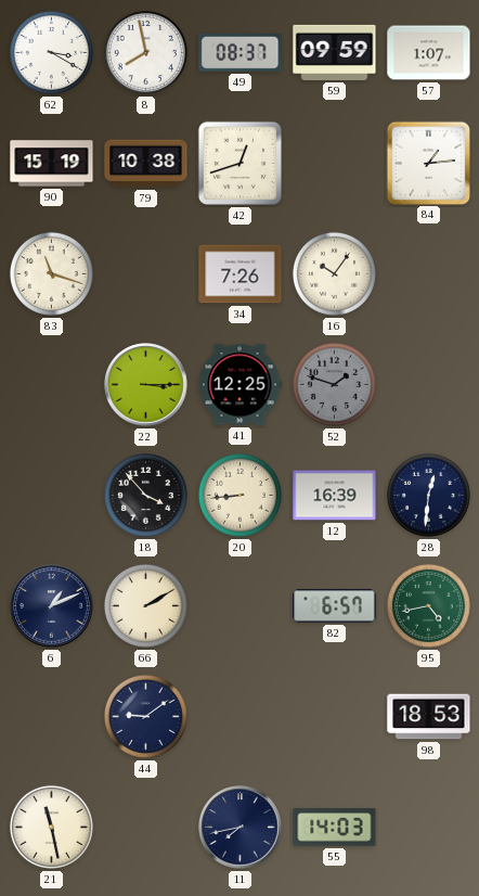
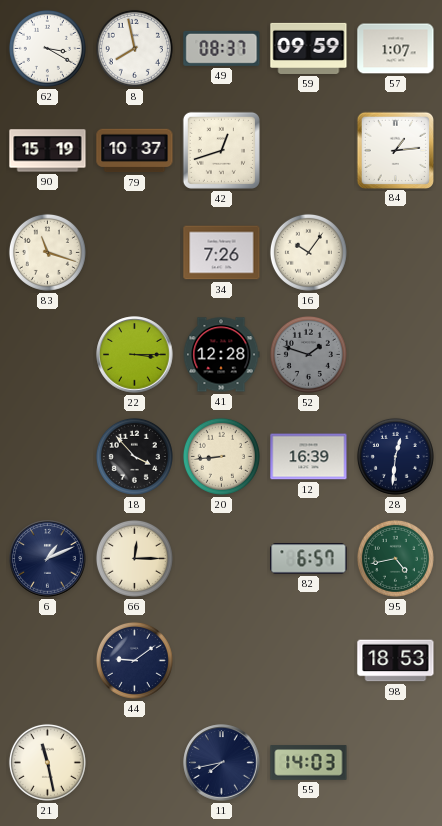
79: 10:38 -> 10:37
41: 12:25 -> 12:28
66: 2:10 -> 12:15
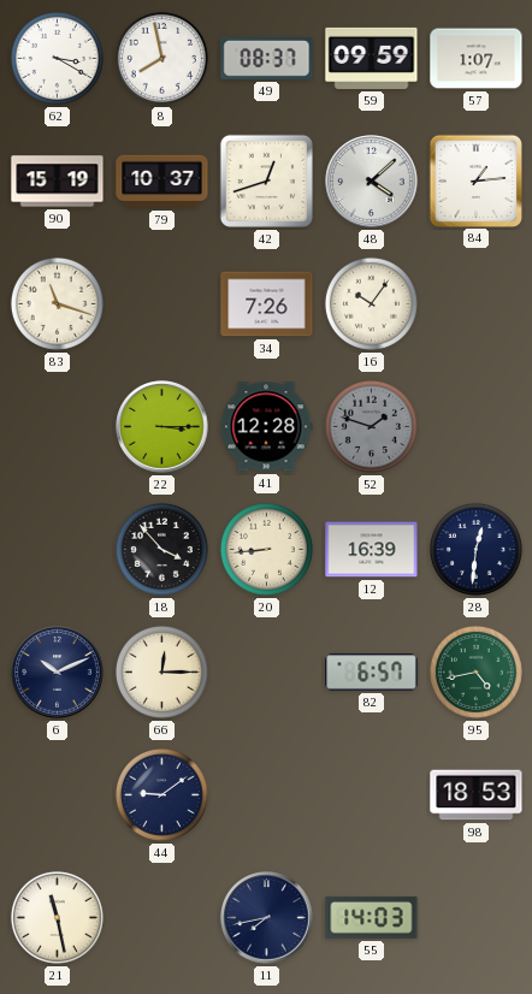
48: none -> 4:08
6: 1:11 -> 10:11
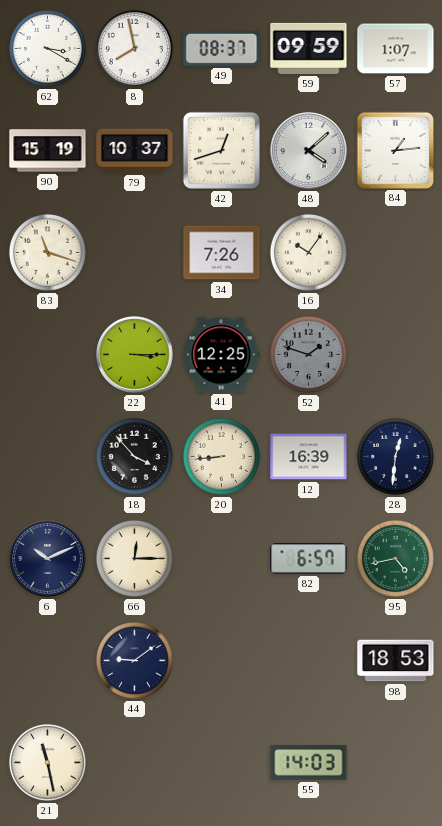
41: 12:28 -> 12:25
11: 7:43 -> none
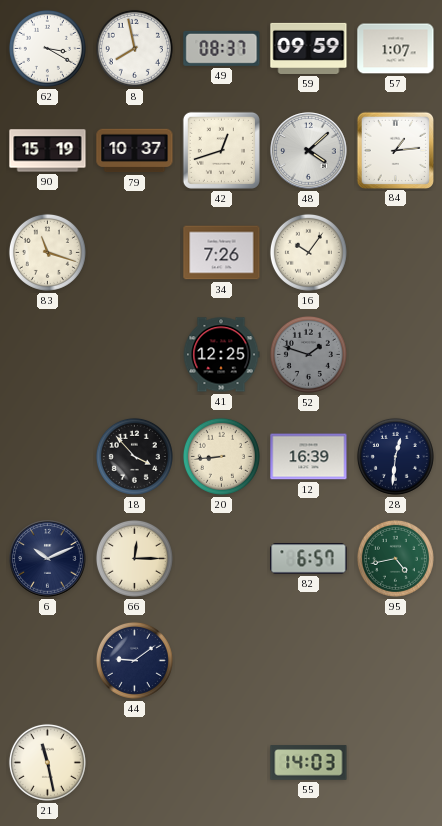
22: 3:15 -> none
98: 18:53 -> none
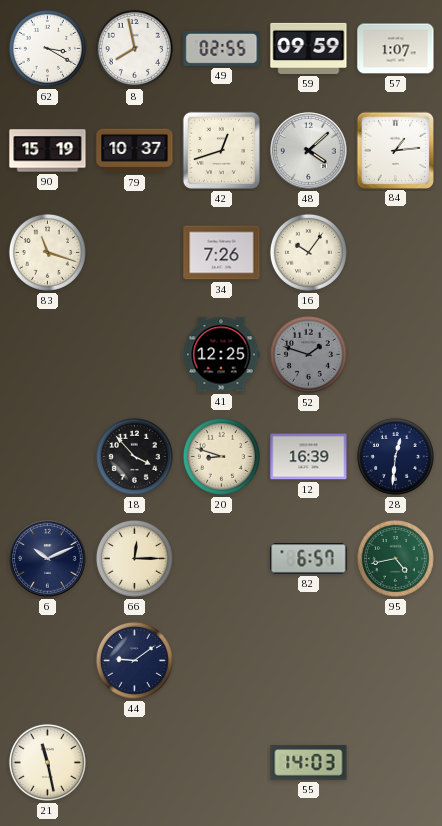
49: 08:37 -> 02:55
20: 8:44 -> 8:48
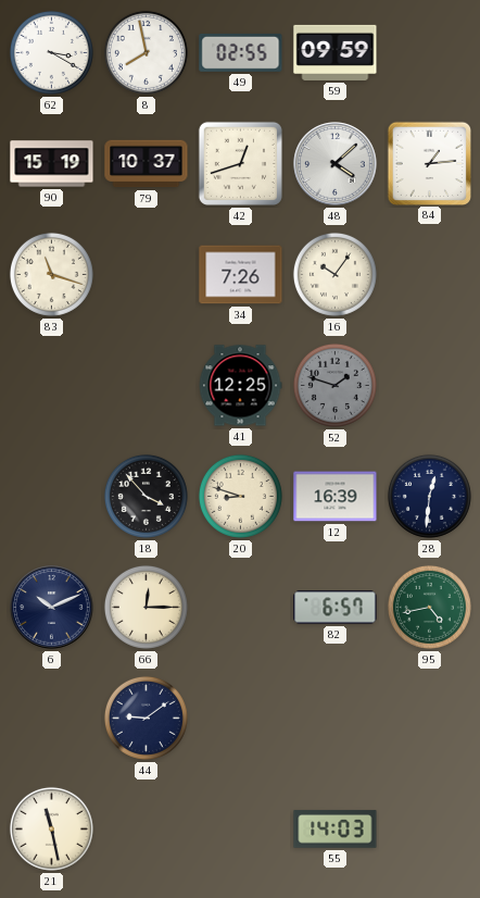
57: 1:07 -> none
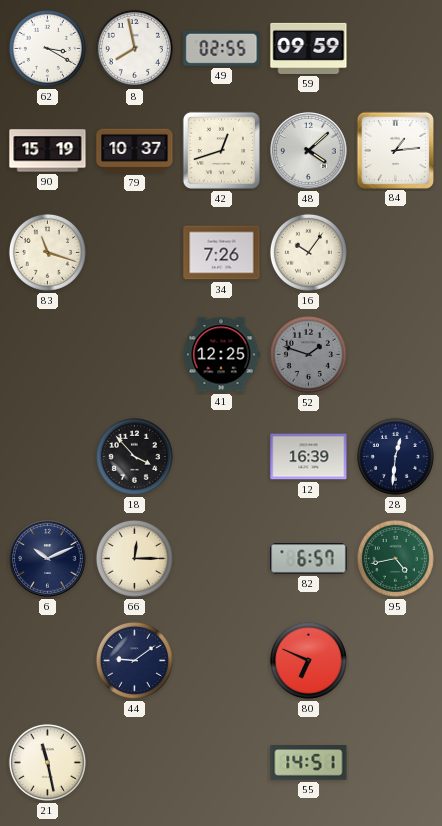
20: 8:48 -> none
80: none -> 6:49
55: 14:03 -> 14:51
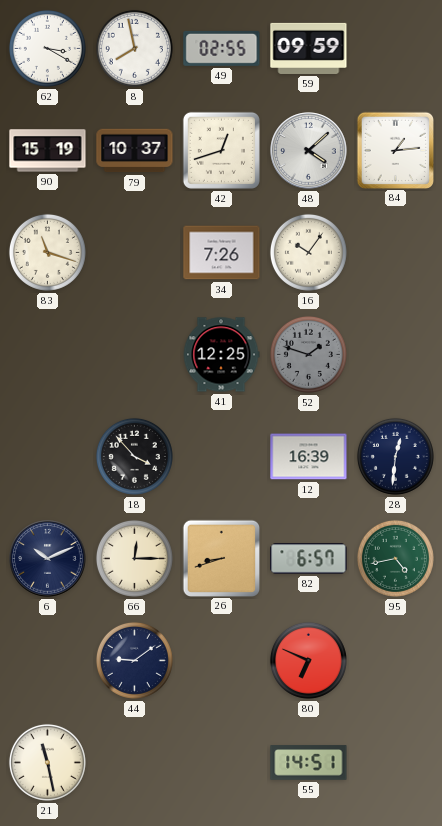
26: none -> 8:42
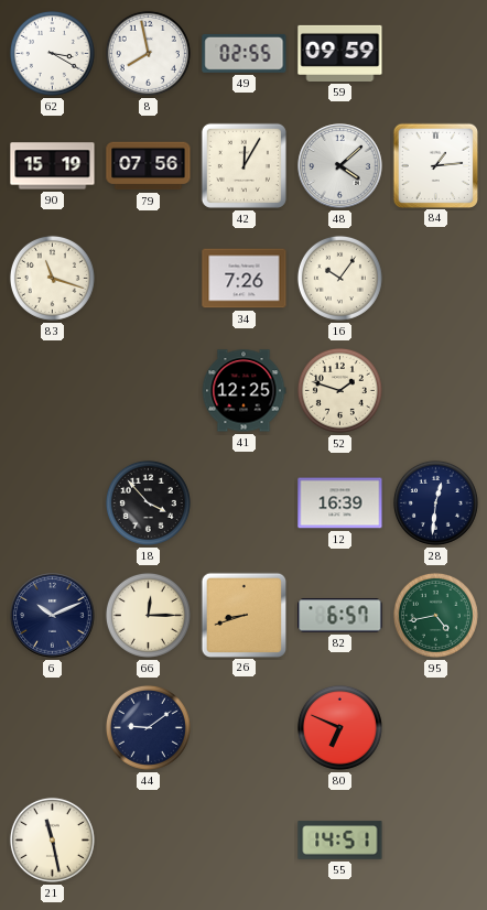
79: 10:37 -> 07:56
42: 12:42 -> 12:05
52 dial: grey -> cream
